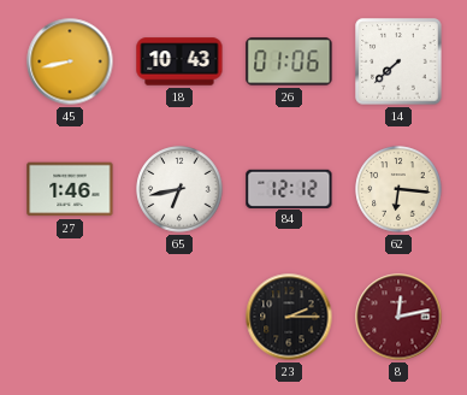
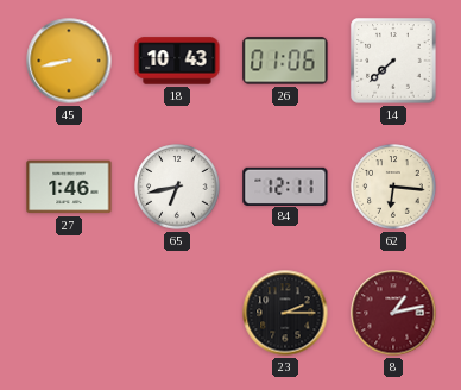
84: 12:12 -> 12:11
8: 12:13 -> 1:13
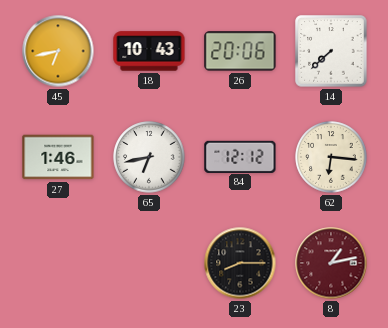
45: 8:43 -> 6:43
26: 01:06 -> 20:06
84: 12:11 -> 12:12
23: 2:15 -> 8:15
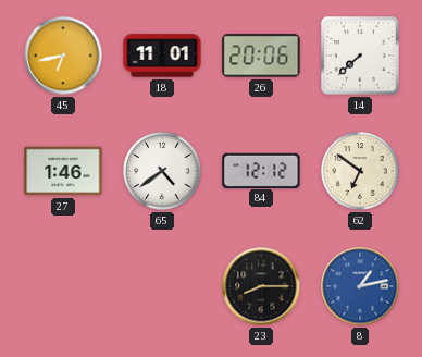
18: 10:43 -> 11:01
65: 6:43 -> 4:39
62: 6:16 -> 6:51
8 dial: burgundy -> blue
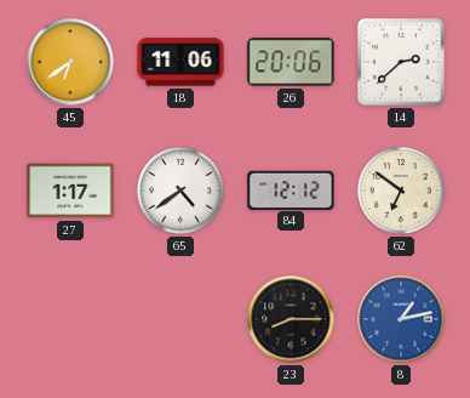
45: 6:43 -> 6:39
18: 11:01 -> 11:06
14: 7:38 -> 2:38
27: 1:46 -> 1:17
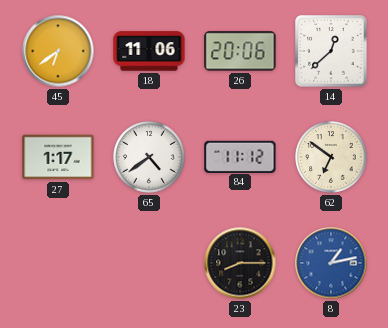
14: 2:38 -> 12:38
84: 12:12 -> 11:12
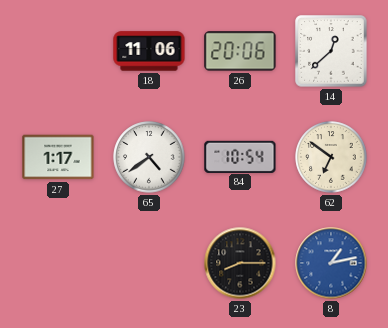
45: 6:39 -> none
84: 11:12 -> 10:54
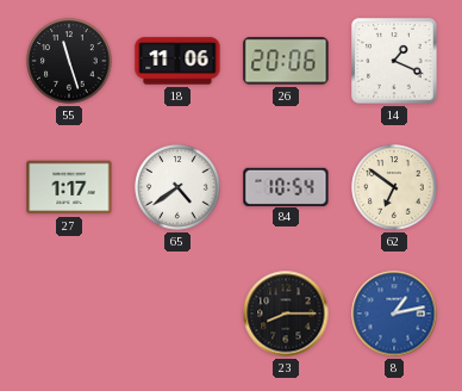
55: none -> 11:27
14: 12:38 -> 1:19
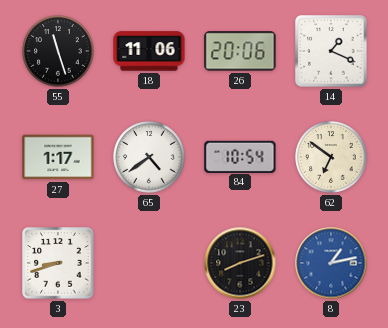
3: none -> 8:42
23: 8:15 -> 8:12
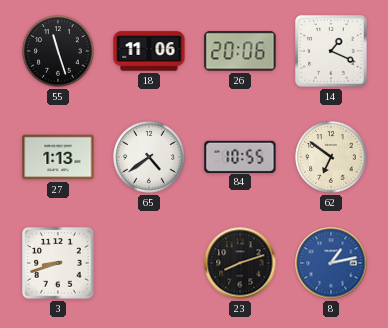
27: 1:17 -> 1:13
84: 10:54 -> 10:55
